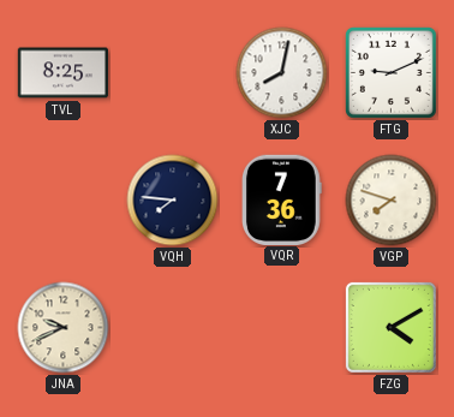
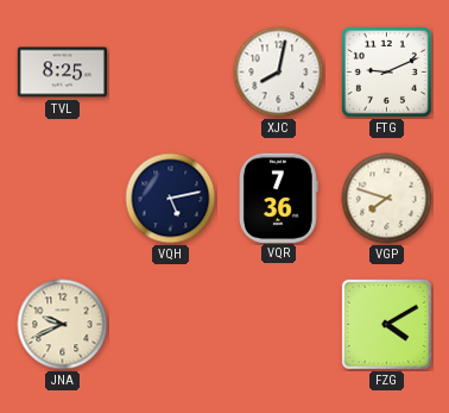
VQH: 7:46 -> 5:13
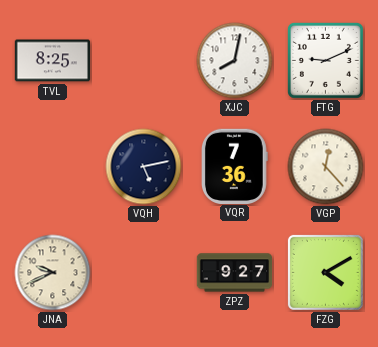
VGP: 7:48 -> 12:23
ZPZ: none -> 9:27
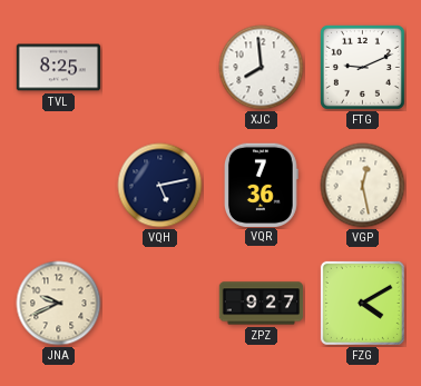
XJC: 8:02 -> 7:59
VGP: 12:23 -> 12:28
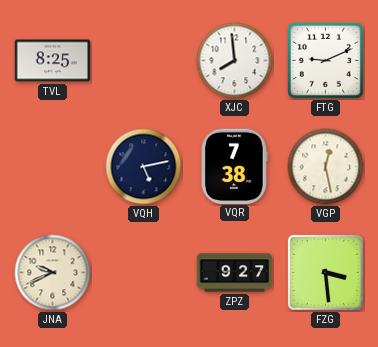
VQR: 7:36 -> 7:38
FZG: 4:10 -> 3:29
